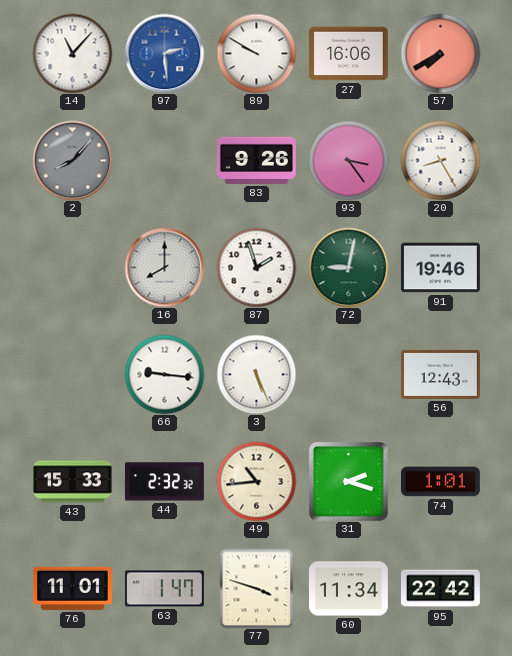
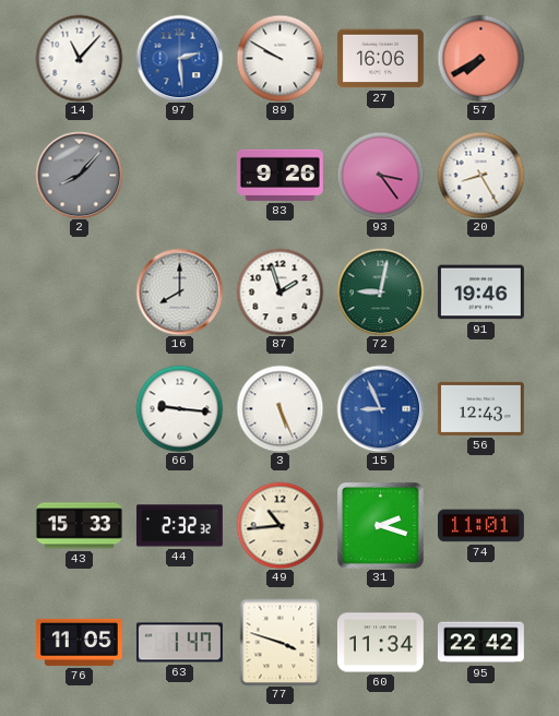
15: none -> 8:56
74: 1:01 -> 11:01
76: 11:01 -> 11:05
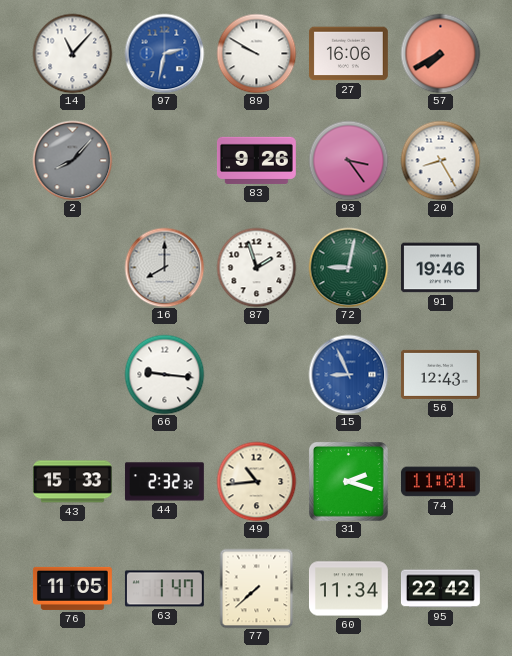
97: 2:29 -> 2:32
3: 5:26 -> none
77: 3:48 -> 7:38
